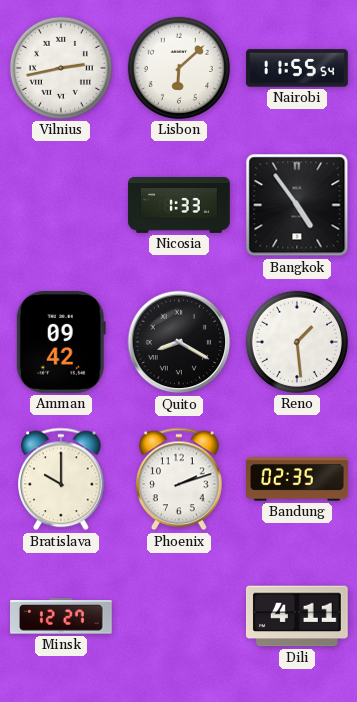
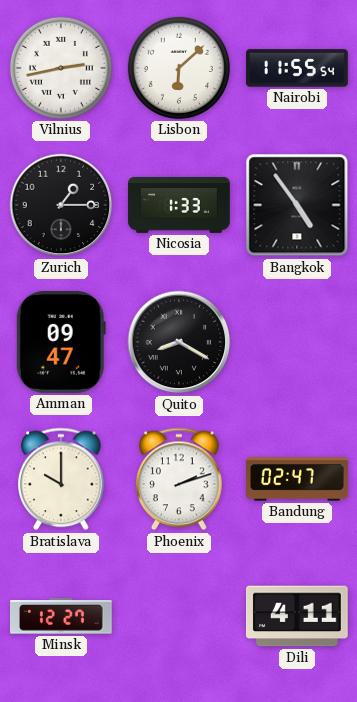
Zurich: none -> 1:15
Amman: 09:42 -> 09:47
Reno: 1:29 -> none
Bandung: 02:35 -> 02:47
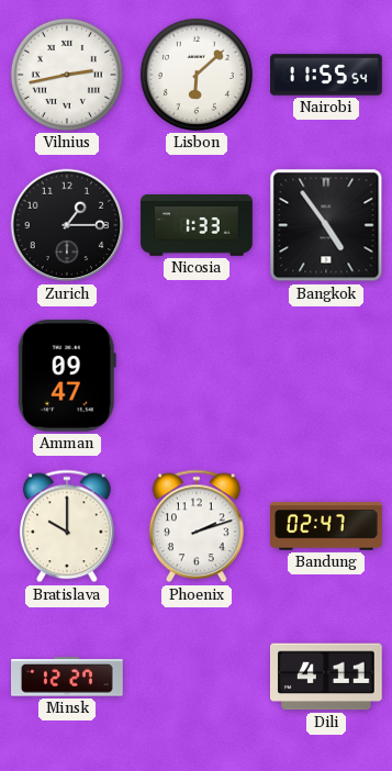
Quito: 8:20 -> none
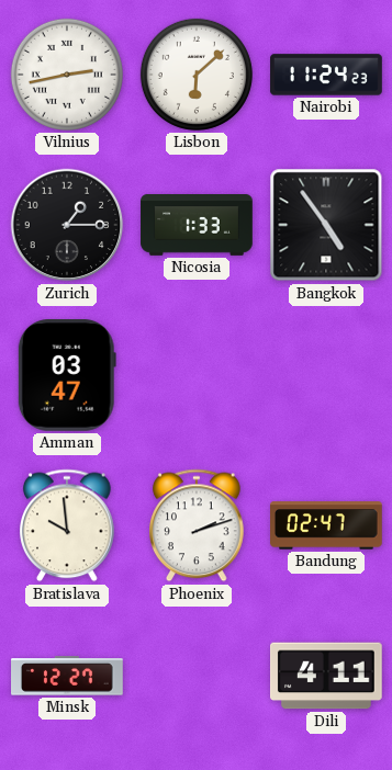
Nairobi: 11:55 -> 11:24
Amman: 09:47 -> 03:47
Bratislava: 10:00 -> 9:59
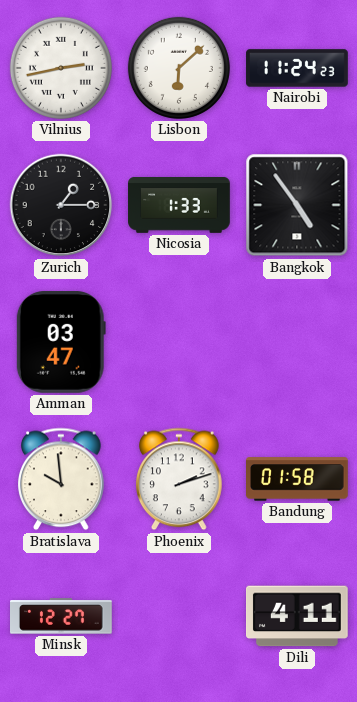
Bandung: 02:47 -> 01:58
